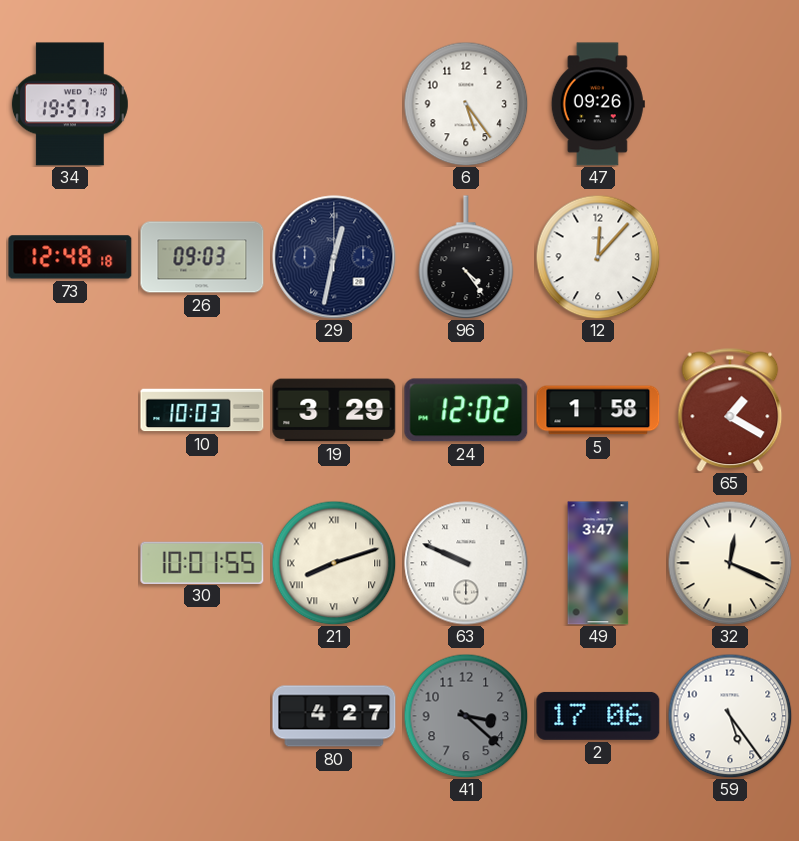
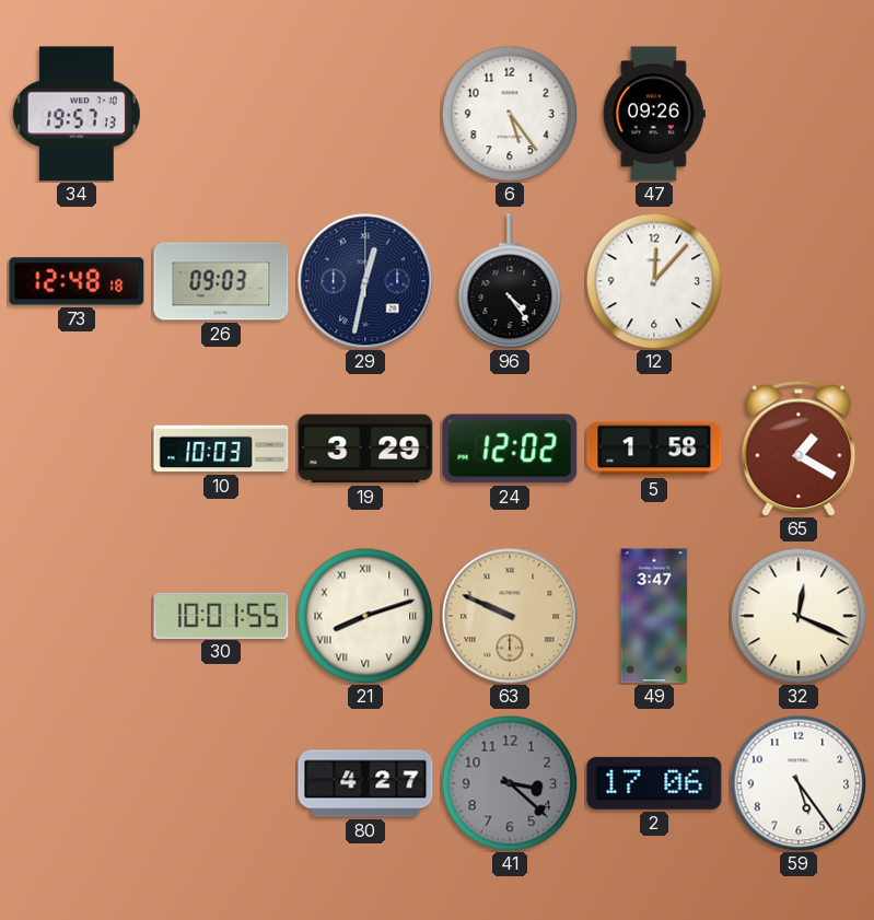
63 dial: white -> champagne
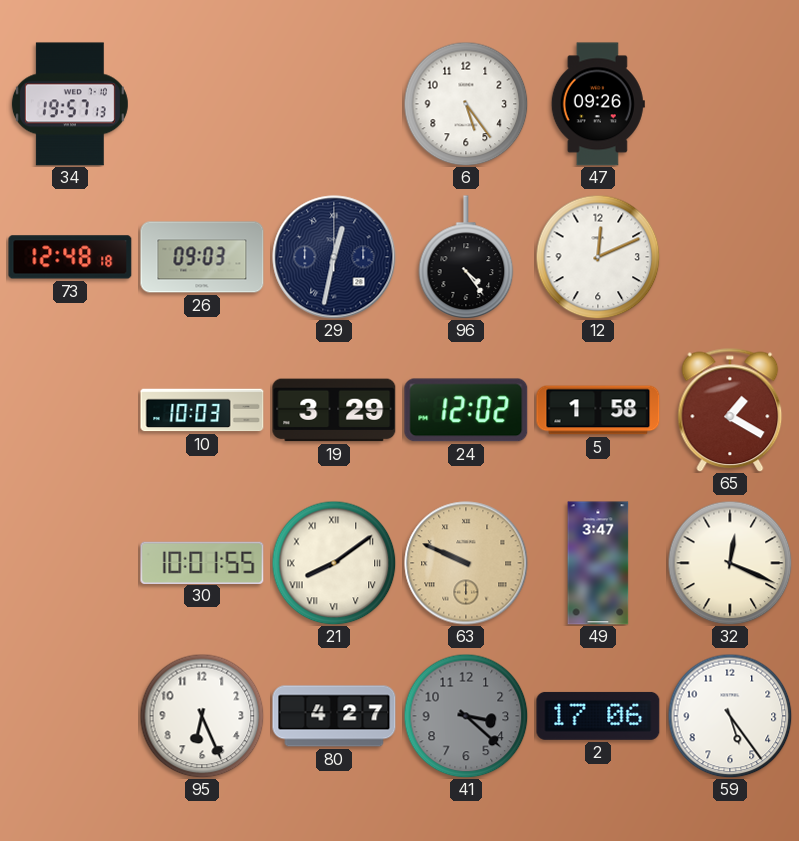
12: 12:07 -> 12:11
21: 8:12 -> 8:09
95: none -> 6:26
